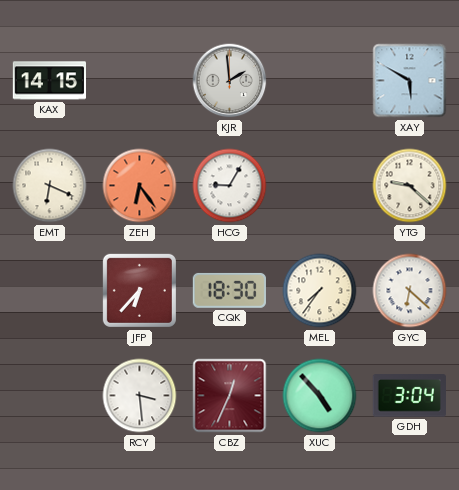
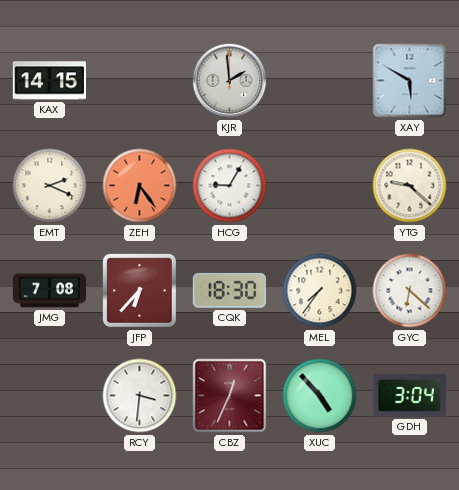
EMT: 6:19 -> 2:19
JMG: none -> 7:08
RCY: 3:29 -> 3:31
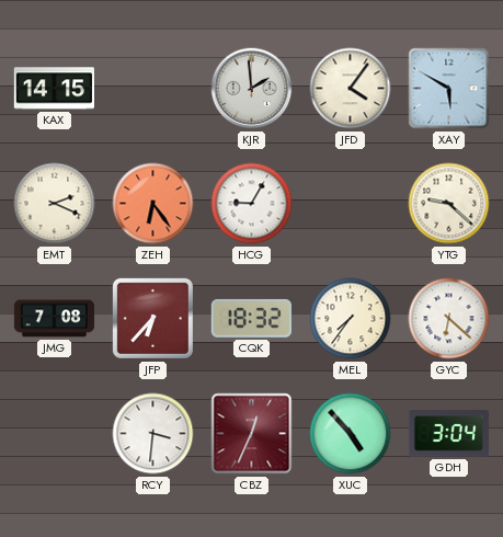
JFD: none -> 4:06
CQK: 18:30 -> 18:32
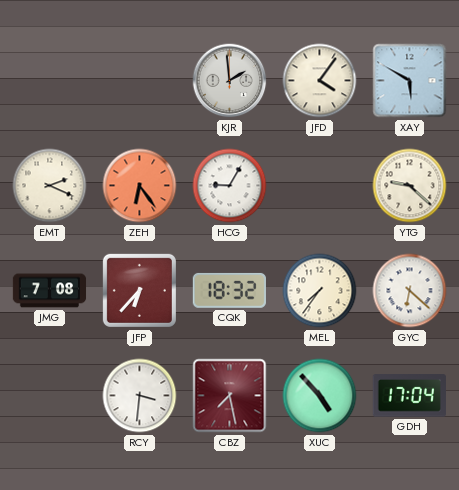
KAX: 14:15 -> none
CBZ: 12:34 -> 7:28
GDH: 3:04 -> 17:04
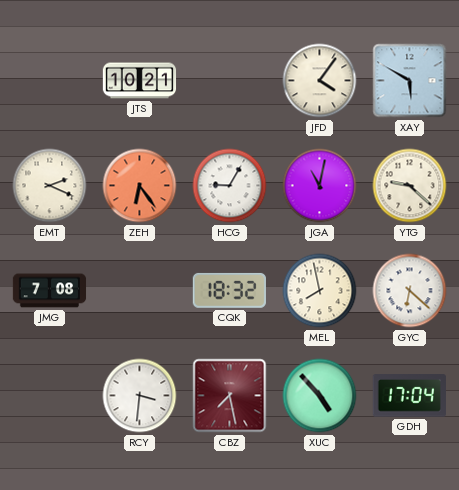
JTS: none -> 10:21
KJR: 1:59 -> none
JGA: none -> 11:02
JFP: 6:37 -> none
MEL: 7:36 -> 7:58
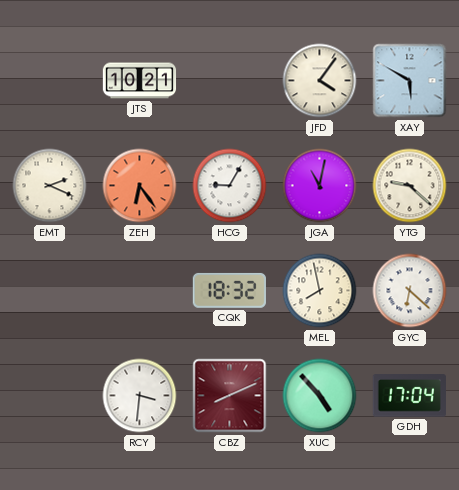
JMG: 7:08 -> none
CBZ: 7:28 -> 8:11
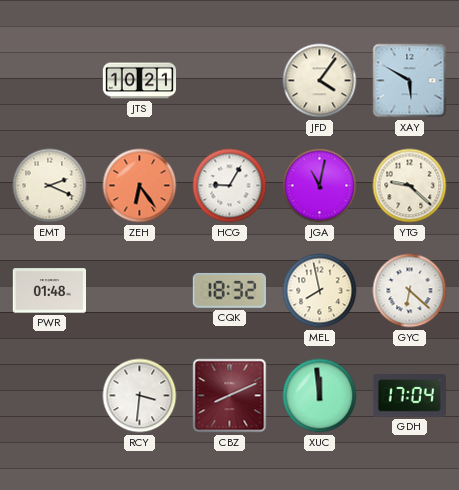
PWR: none -> 01:48
XUC: 4:53 -> 11:59
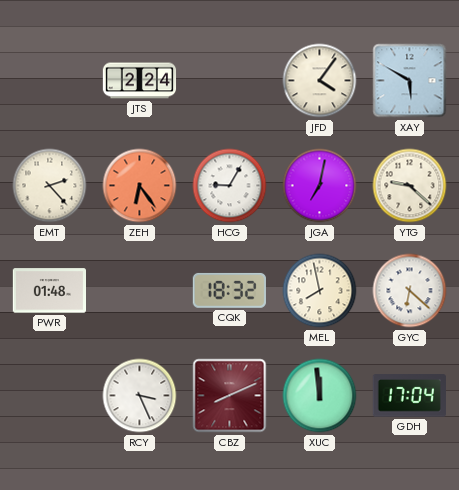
JTS: 10:21 -> 2:24
EMT: 2:19 -> 2:23
JGA: 11:02 -> 7:02
RCY: 3:31 -> 3:26
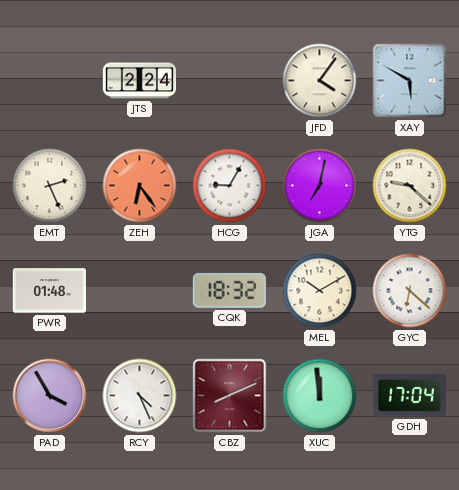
EMT: 2:23 -> 2:26
MEL: 7:58 -> 10:10
PAD: none -> 3:55
RCY: 3:26 -> 4:26
